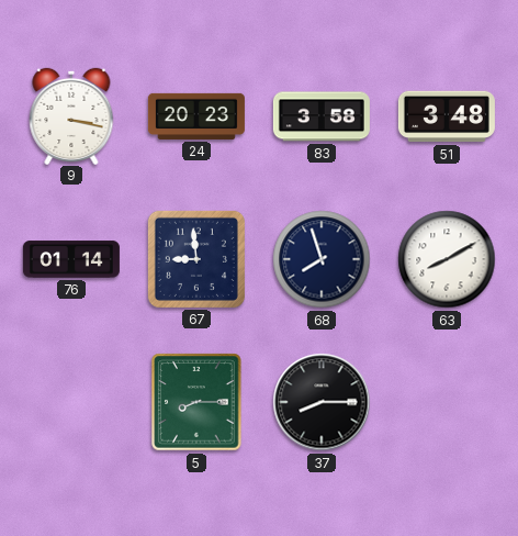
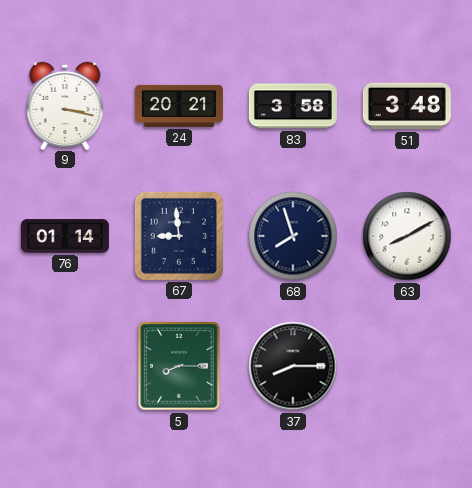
24: 20:23 -> 20:21
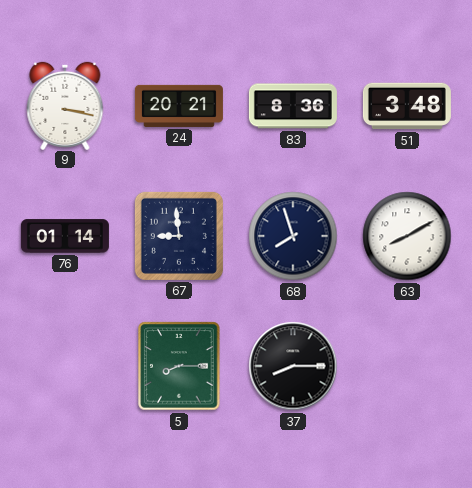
83: 3:58 -> 8:36
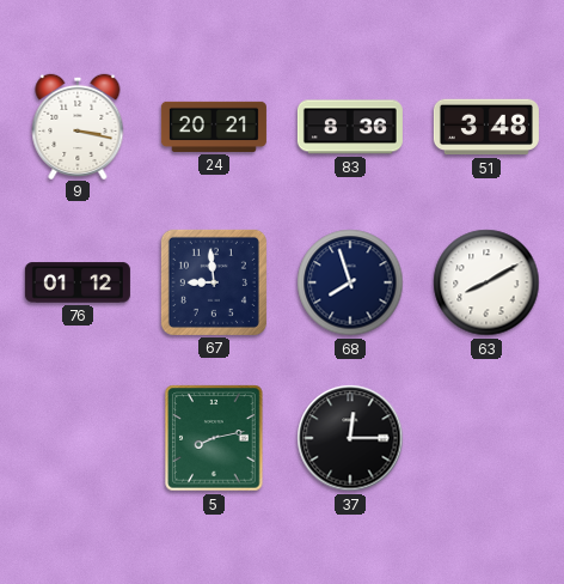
76: 01:14 -> 01:12
5: 8:15 -> 8:13
37: 8:15 -> 12:15
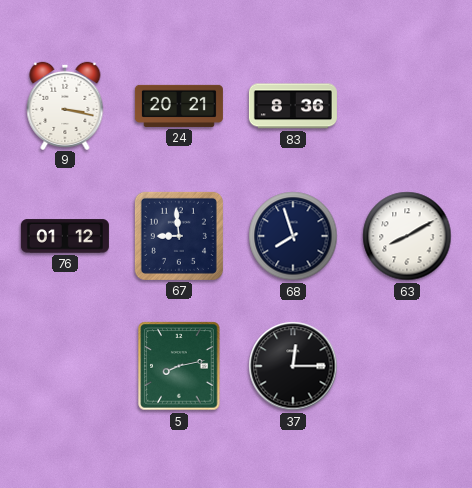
51: 3:48 -> none
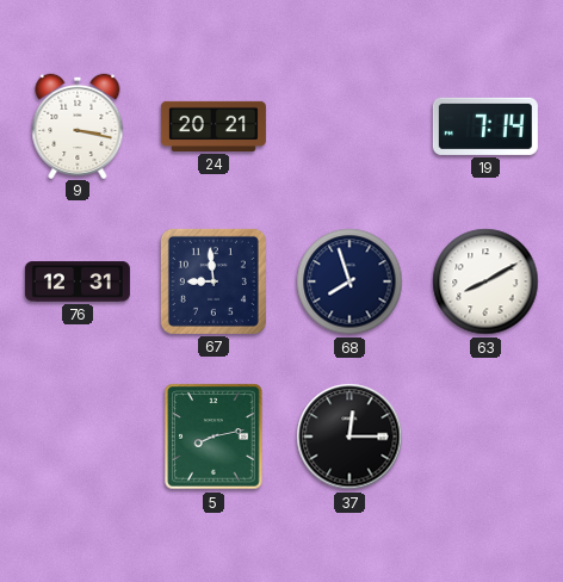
83: 8:36 -> none
19: none -> 7:14
76: 01:12 -> 12:31
